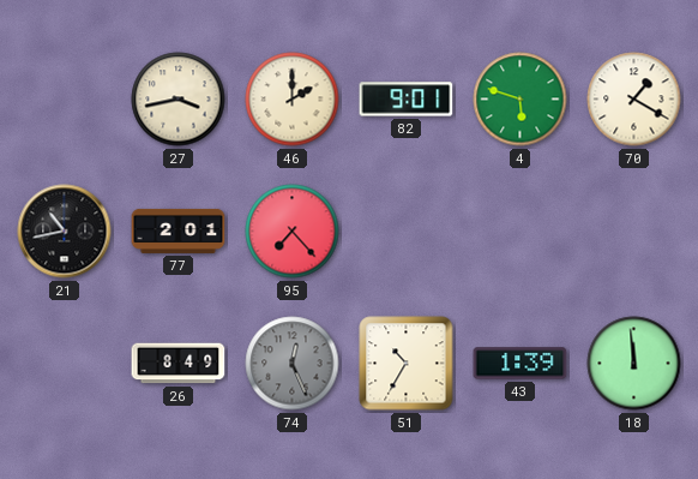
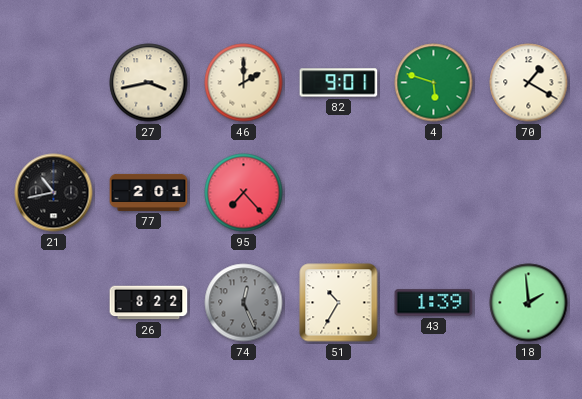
26: 8:49 -> 8:22
18: 11:59 -> 1:59
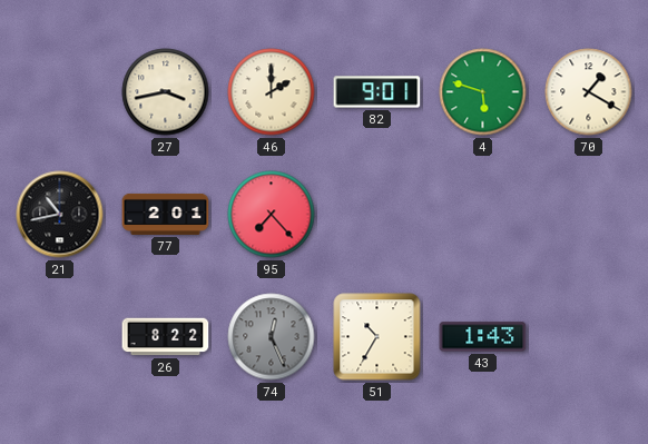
43: 1:39 -> 1:43
18: 1:59 -> none
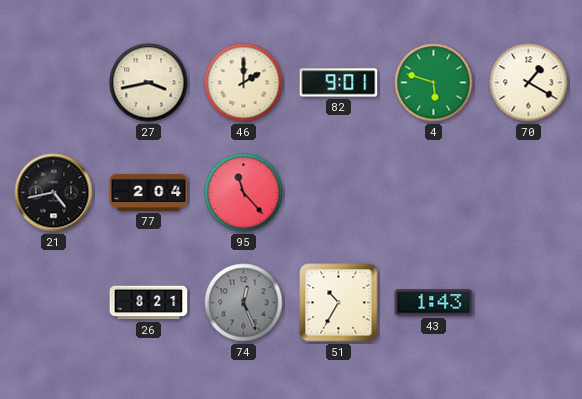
21: 10:43 -> 4:43
77: 2:01 -> 2:04
95: 7:23 -> 11:23
26: 8:22 -> 8:21
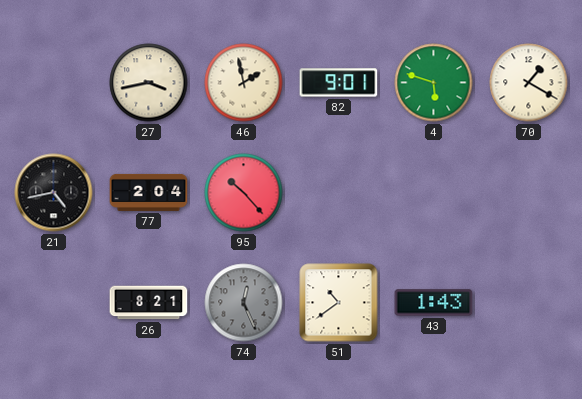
46: 2:00 -> 1:58
95: 11:23 -> 10:23
51: 10:35 -> 10:39
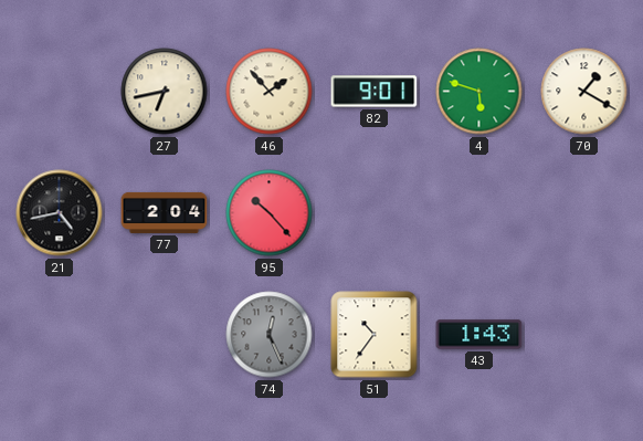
27: 3:43 -> 6:43
46: 1:58 -> 1:53
26: 8:21 -> none
51: 10:39 -> 10:36
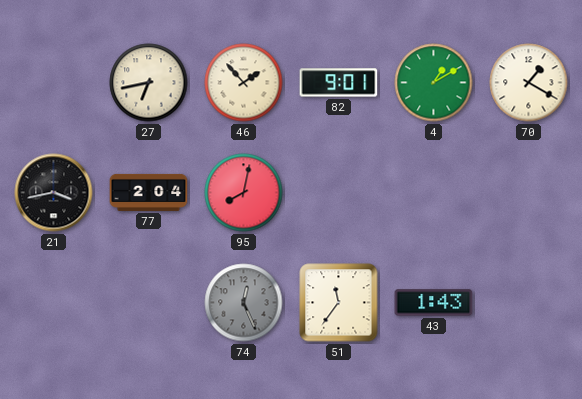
4: 5:48 -> 1:10
21: 4:43 -> 3:43
95: 10:23 -> 8:02
51: 10:36 -> 11:36
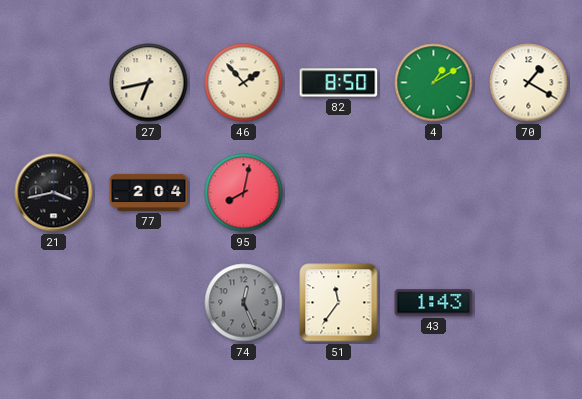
82: 9:01 -> 8:50
